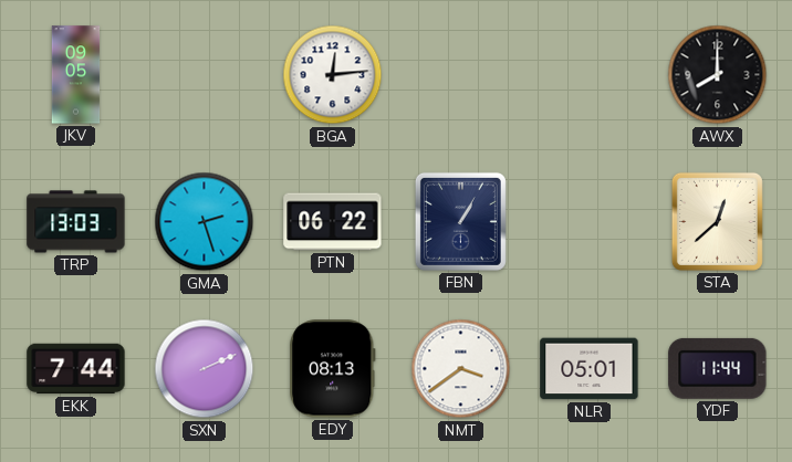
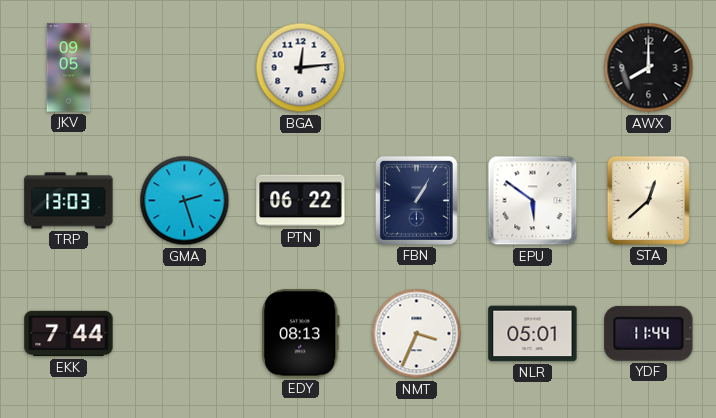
EPU: none -> 5:51
SXN: 2:11 -> none
NMT: 3:39 -> 3:34
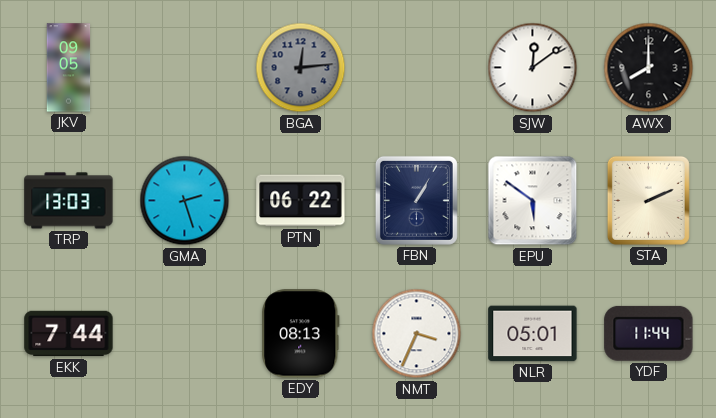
BGA dial: white -> grey
SJW: none -> 12:09
STA: 12:38 -> 2:11
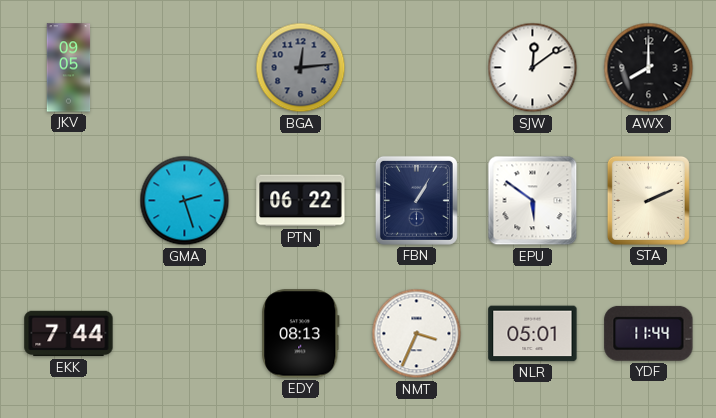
TRP: 13:03 -> none
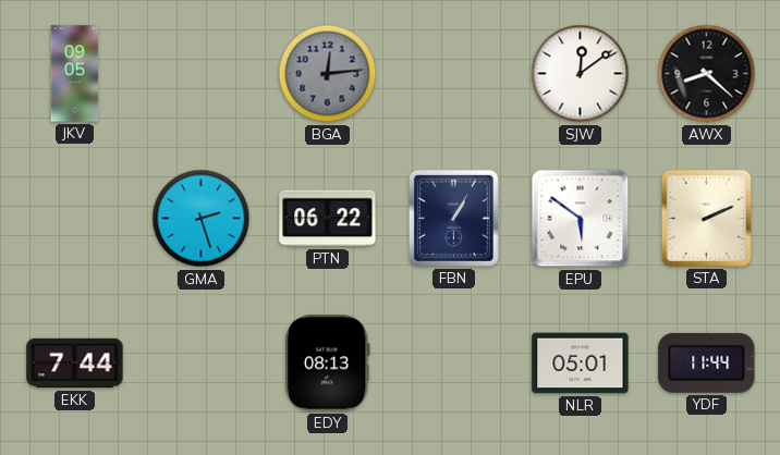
AWX: 8:00 -> 8:22
NMT: 3:34 -> none
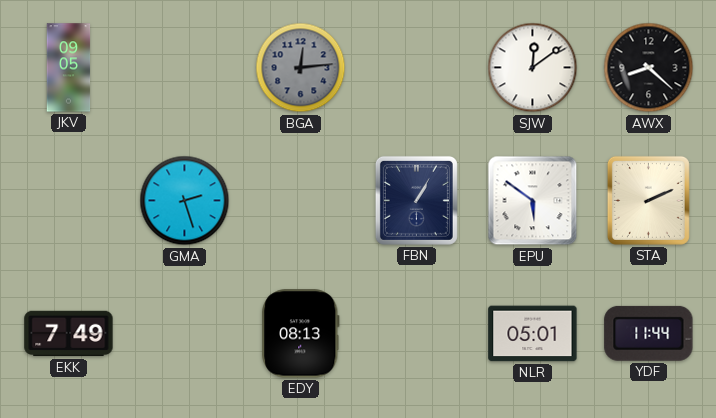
PTN: 06:22 -> none
EKK: 7:44 -> 7:49
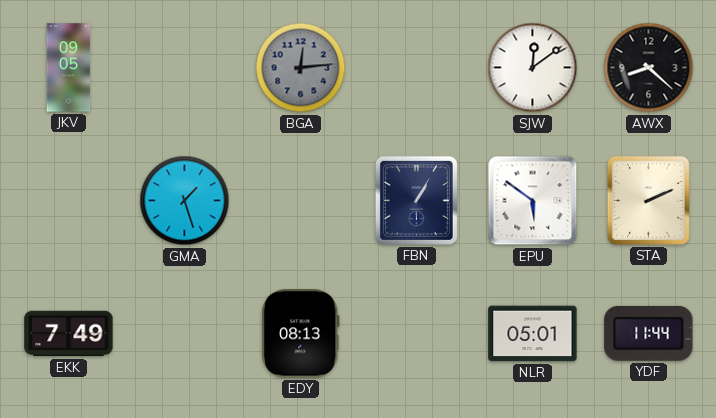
GMA: 2:27 -> 1:27
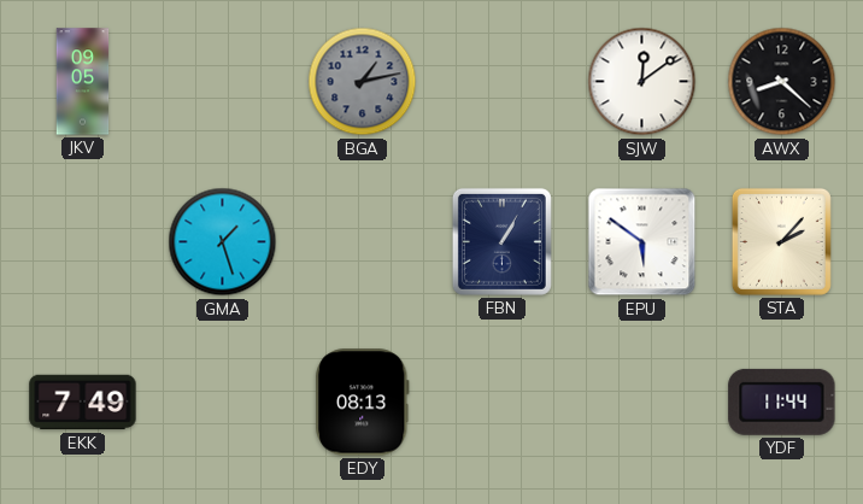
BGA: 12:14 -> 1:13
STA: 2:11 -> 2:07
NLR: 05:01 -> none
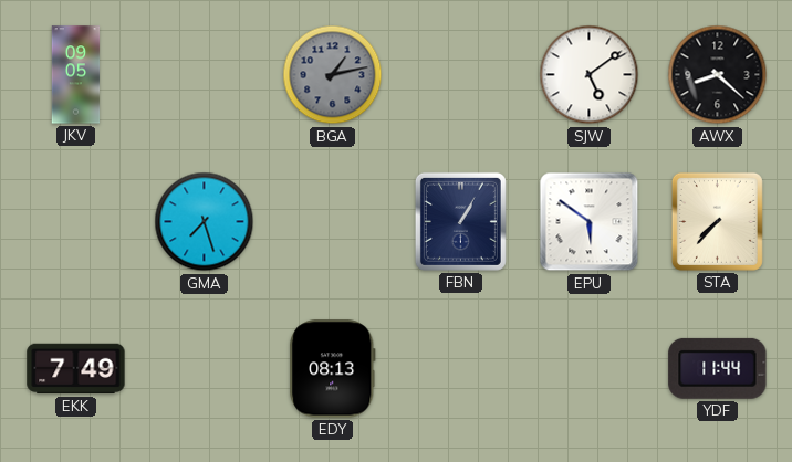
SJW: 12:09 -> 5:09
GMA: 1:27 -> 7:27
STA: 2:07 -> 7:37
